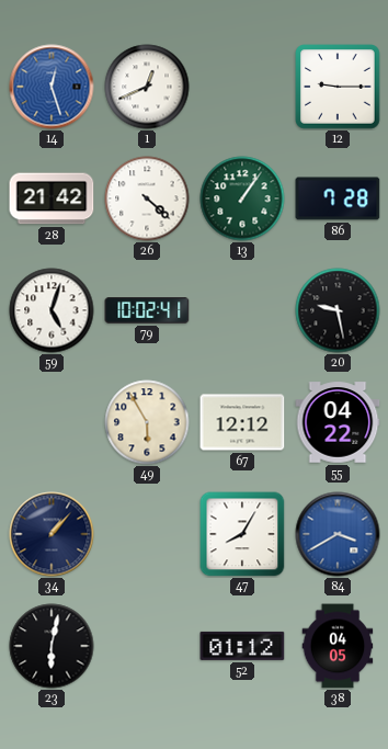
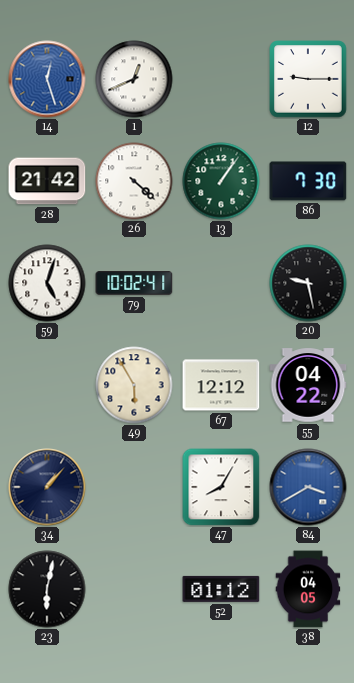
86: 7:28 -> 7:30
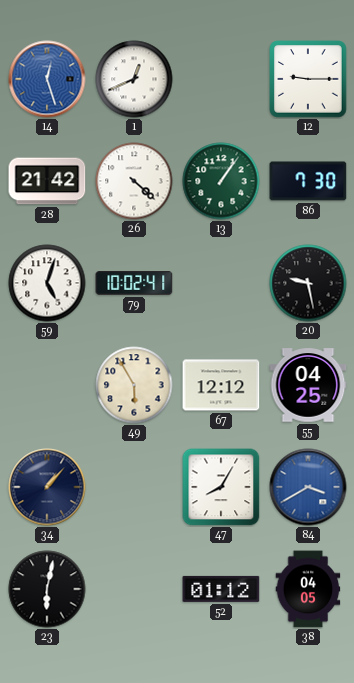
55: 04:22 -> 04:25
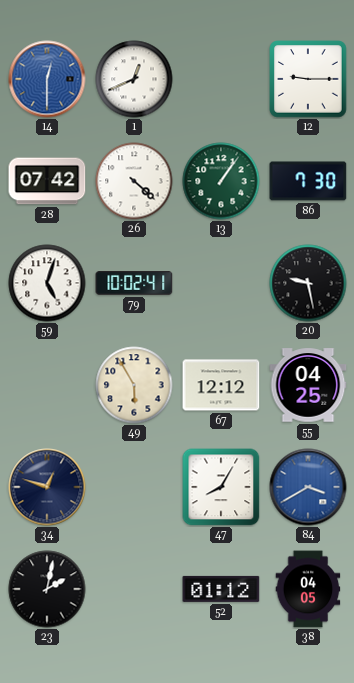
14: 12:27 -> 12:30
28: 21:42 -> 07:42
34: 1:07 -> 12:48
23: 6:02 -> 2:02
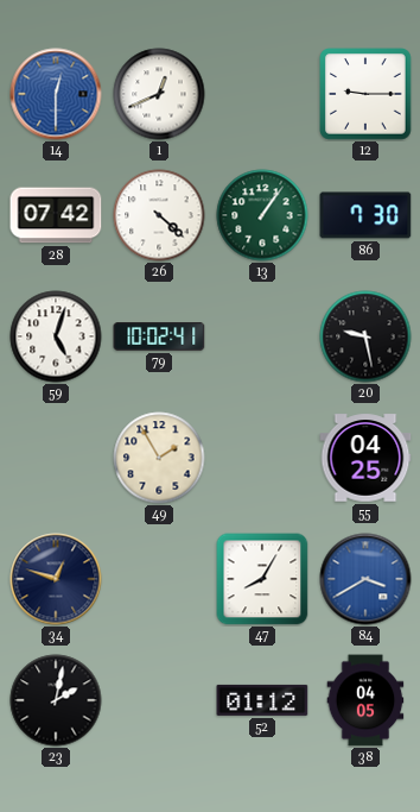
49: 5:55 -> 1:55
67: 12:12 -> none
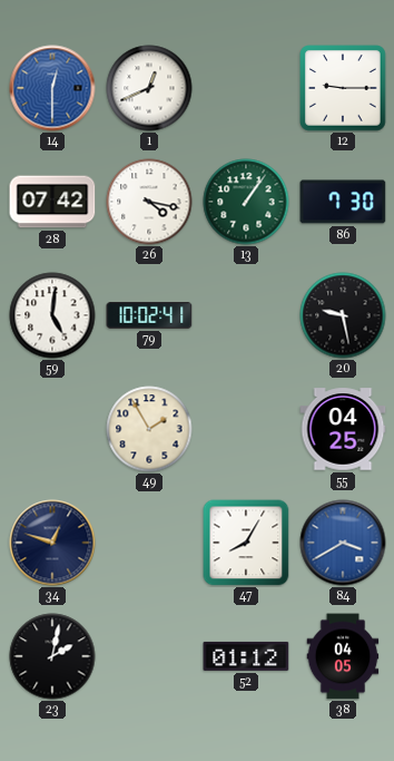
26: 4:22 -> 4:17
59: 5:03 -> 5:01
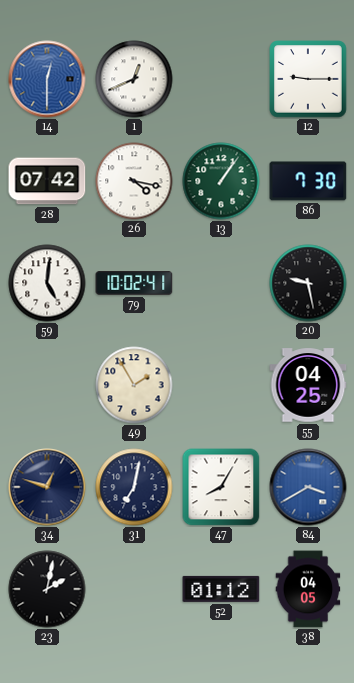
31: none -> 7:02
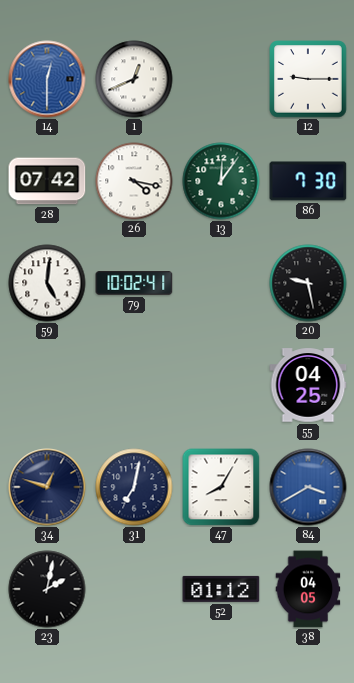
13: 1:06 -> 12:06
49: 1:55 -> none
